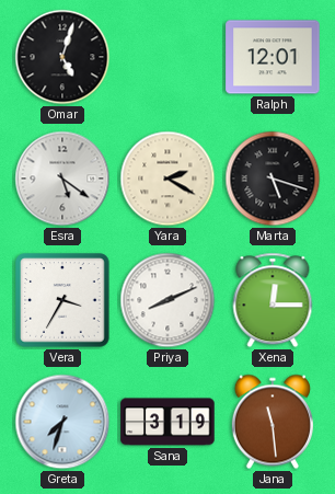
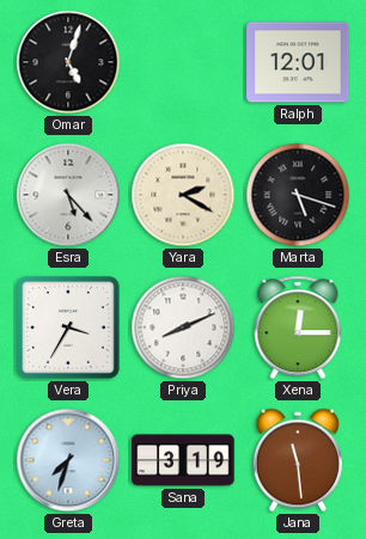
Esra: 5:21 -> 5:23
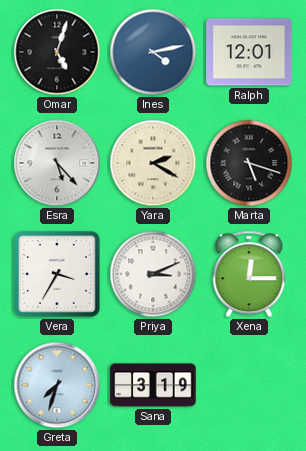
Ines: none -> 4:13
Priya: 8:11 -> 3:11
Jana: 11:29 -> none
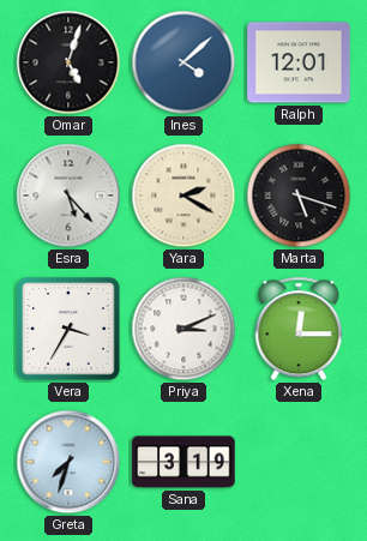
Ines: 4:13 -> 4:08
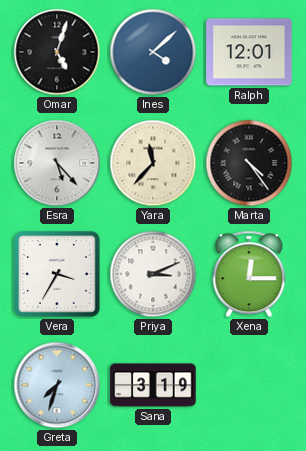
Yara: 2:20 -> 11:37
Marta: 5:18 -> 4:24
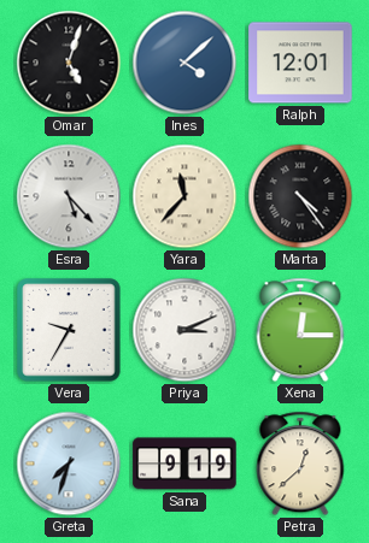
Vera: 3:35 -> 9:35
Sana: 3:19 -> 9:19
Petra: none -> 12:38
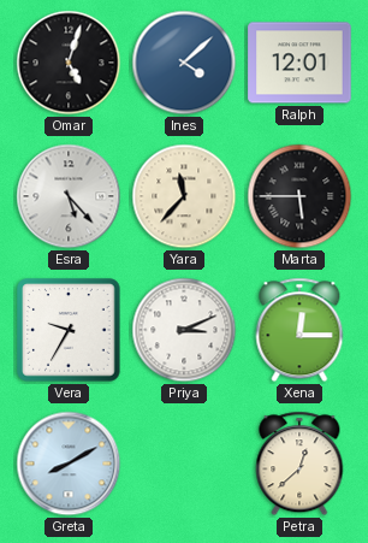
Marta: 4:24 -> 5:45
Greta: 7:33 -> 8:10
Sana: 9:19 -> none
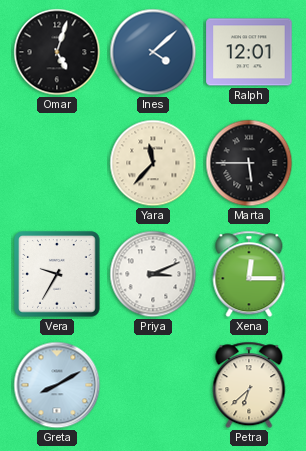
Esra: 5:23 -> none
Petra: 12:38 -> 6:38
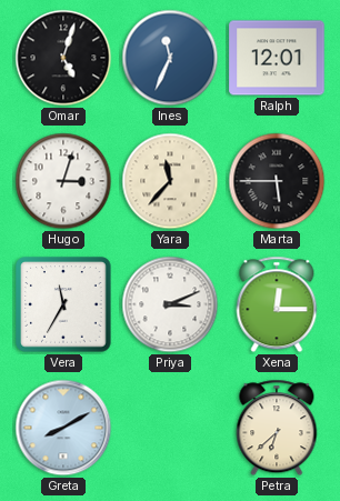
Ines: 4:08 -> 11:34
Hugo: none -> 3:03
Vera: 9:35 -> 11:35
